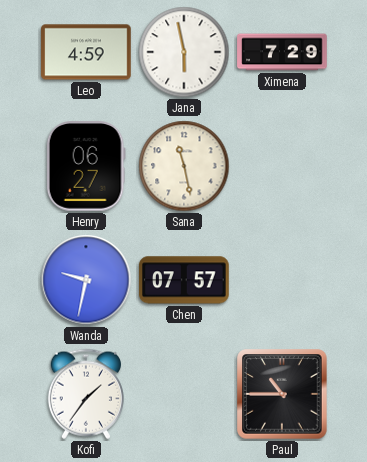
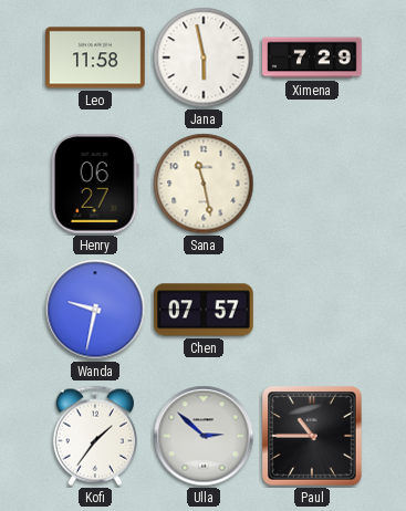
Leo: 4:59 -> 11:58
Ulla: none -> 2:52
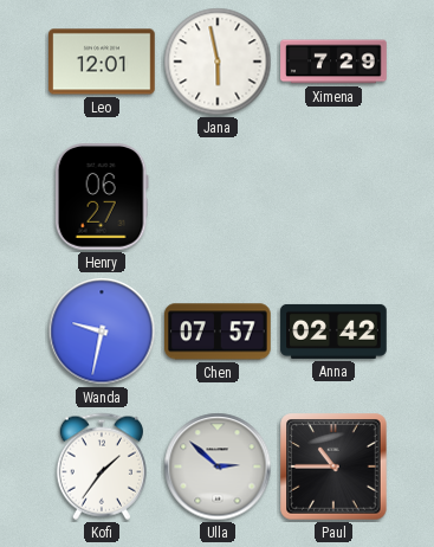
Leo: 11:58 -> 12:01
Sana: 11:28 -> none
Anna: none -> 02:42
